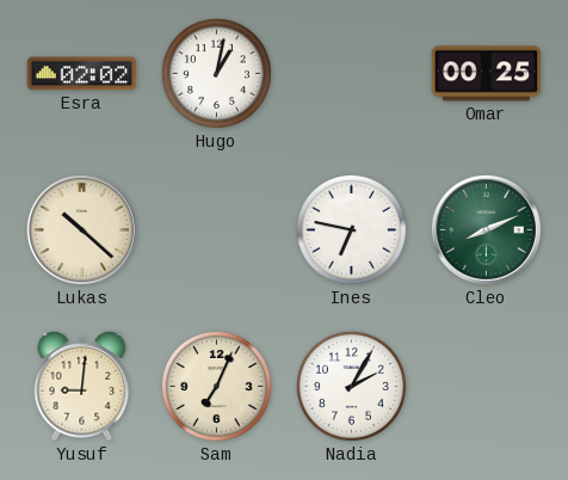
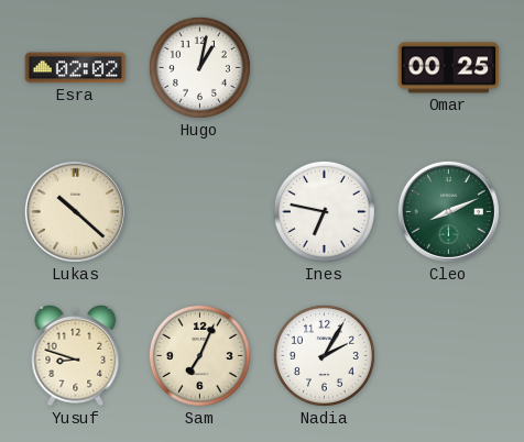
Yusuf: 9:01 -> 8:48
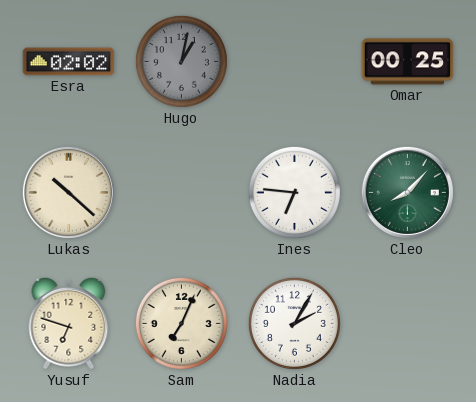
Hugo dial: white -> grey
Ines: 6:47 -> 6:46
Cleo: 8:11 -> 8:07
Yusuf: 8:48 -> 6:48
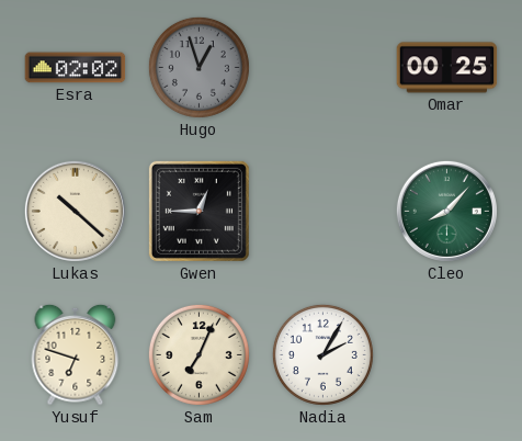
Hugo: 1:02 -> 12:57
Gwen: none -> 12:45
Ines: 6:46 -> none
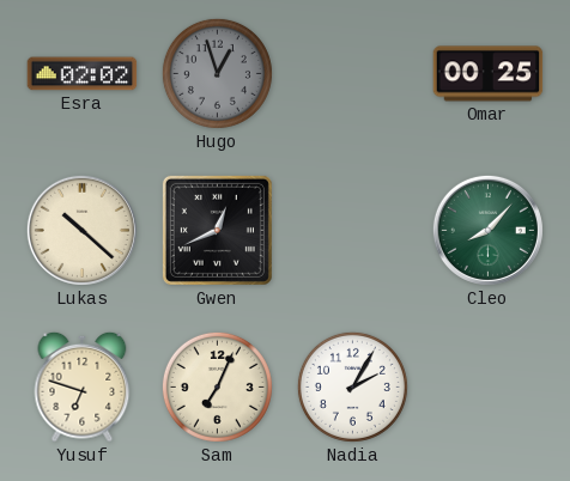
Gwen: 12:45 -> 12:41
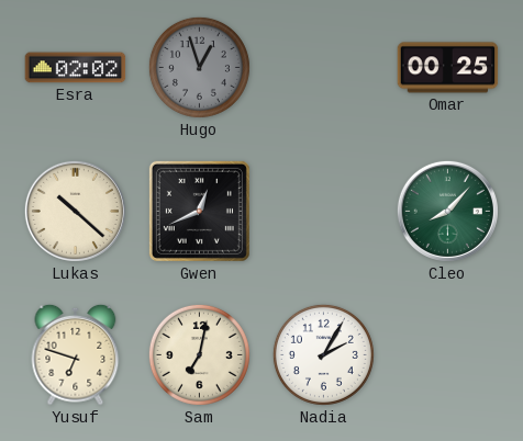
Sam: 7:04 -> 7:02
